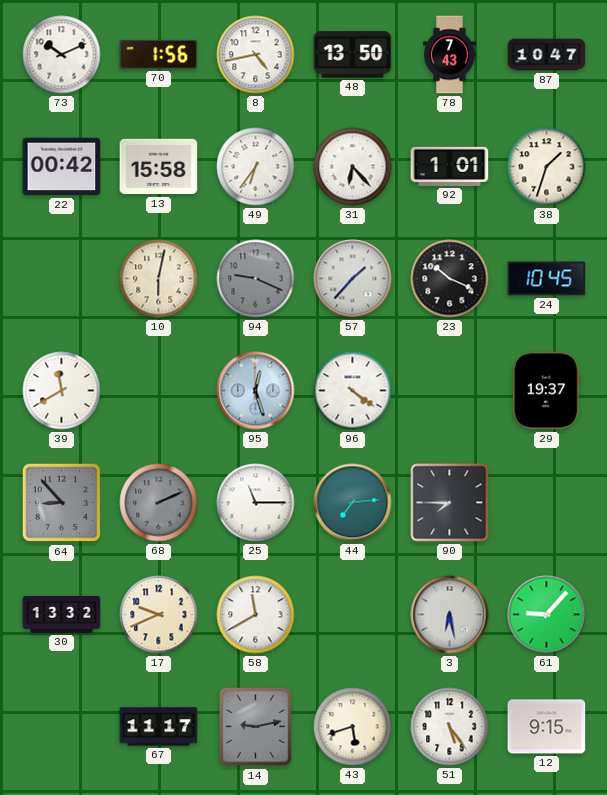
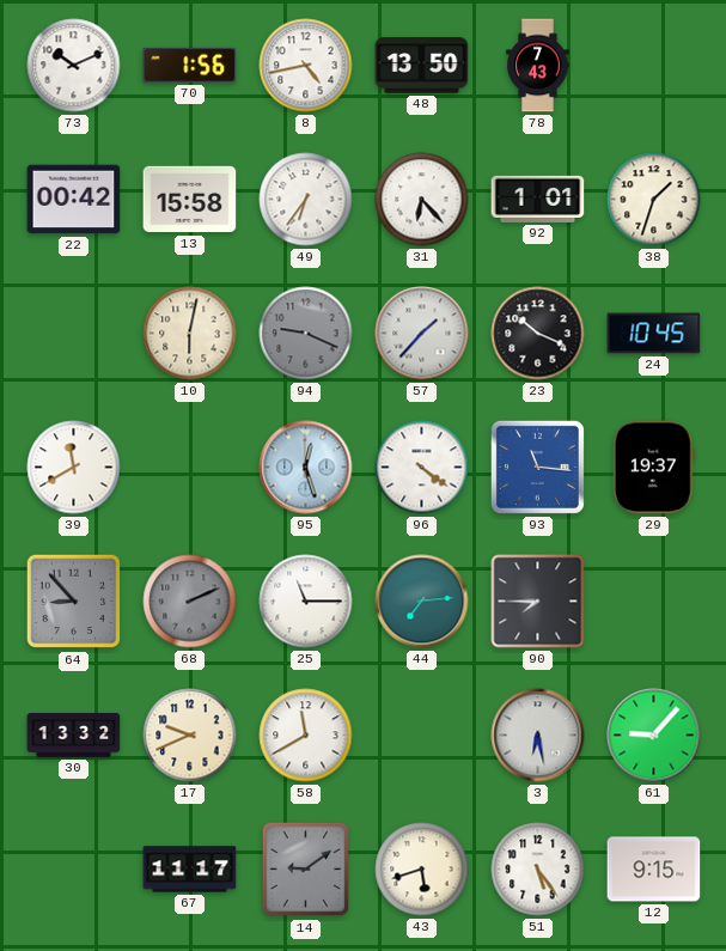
87: 10:47 -> none
93: none -> 11:16
14: 9:13 -> 9:09
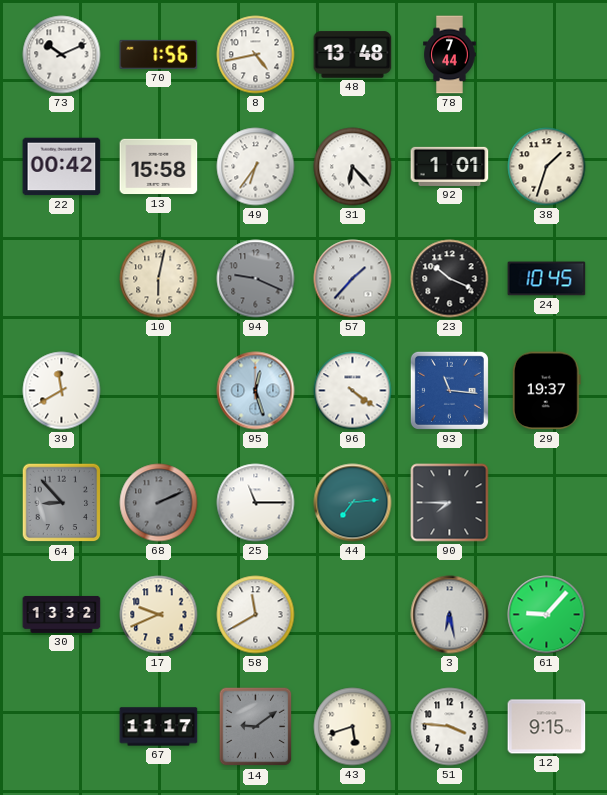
48: 13:50 -> 13:48
78: 7:43 -> 7:44
51: 5:24 -> 3:46
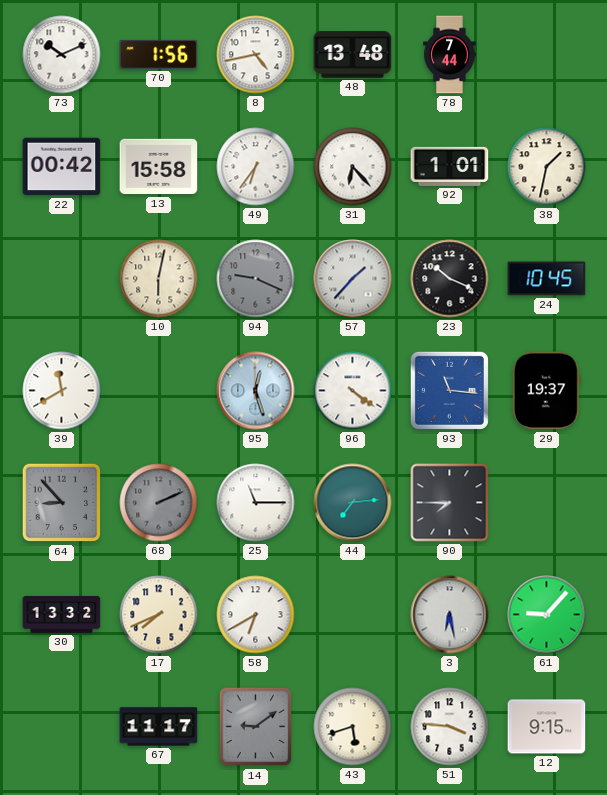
38: 1:33 -> 1:32
17: 9:41 -> 7:41
58: 11:40 -> 6:40
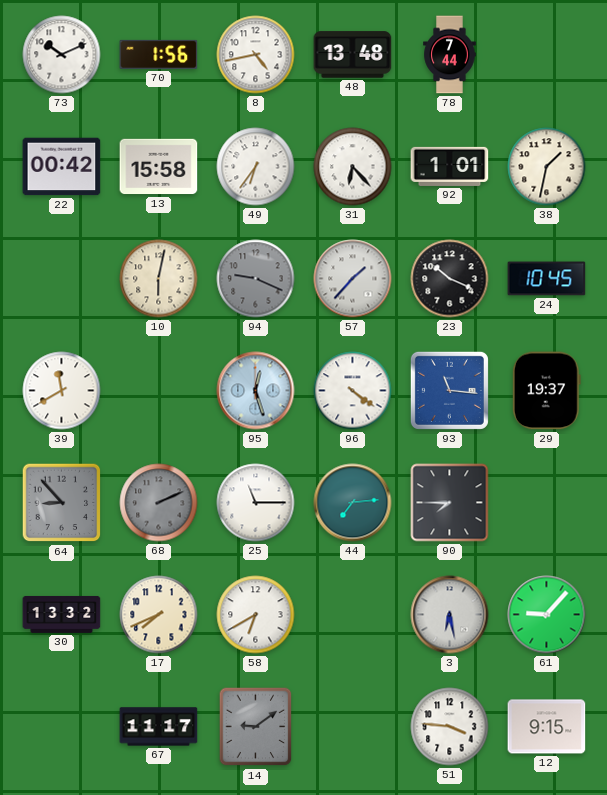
43: 5:42 -> none
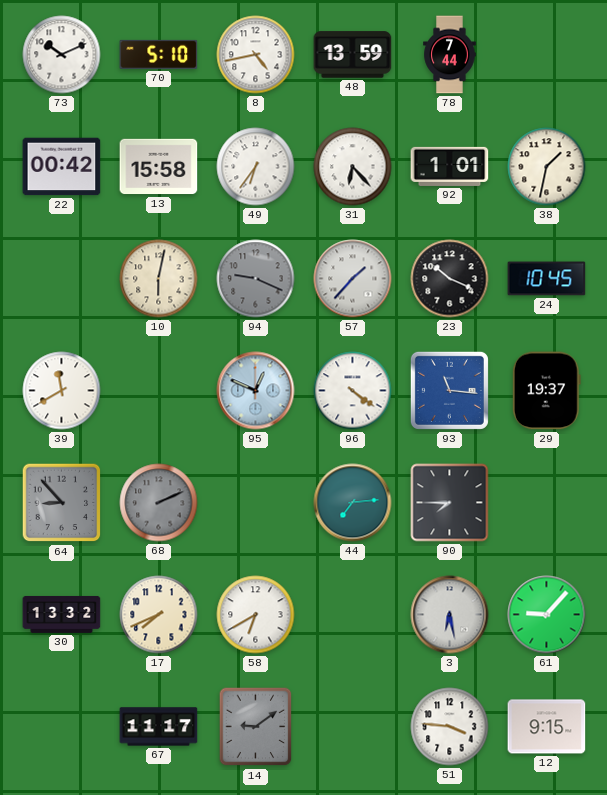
70: 1:56 -> 5:10
48: 13:48 -> 13:59
95: 12:27 -> 12:49
25: 11:15 -> none
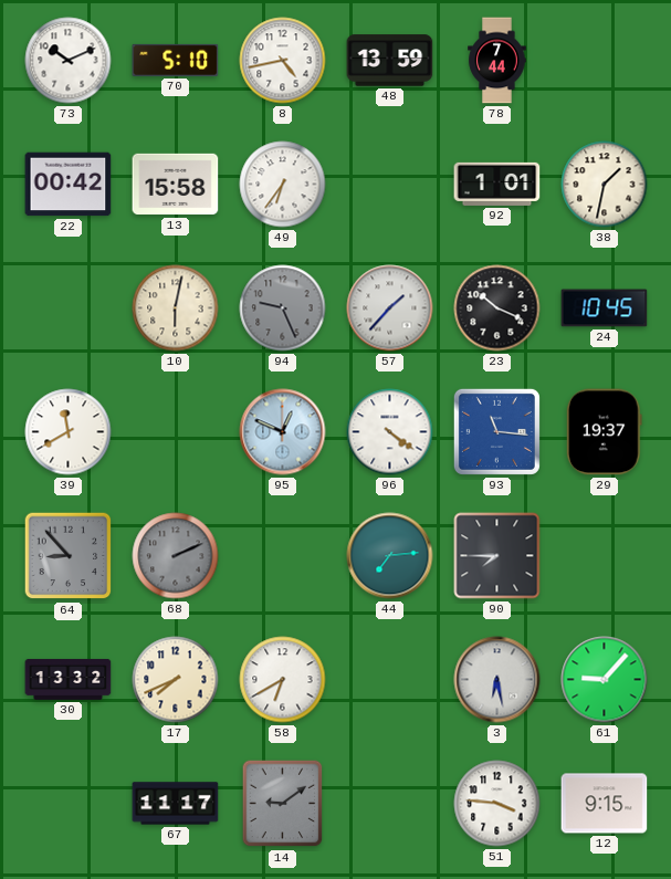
31: 6:23 -> none
94: 9:19 -> 9:26
